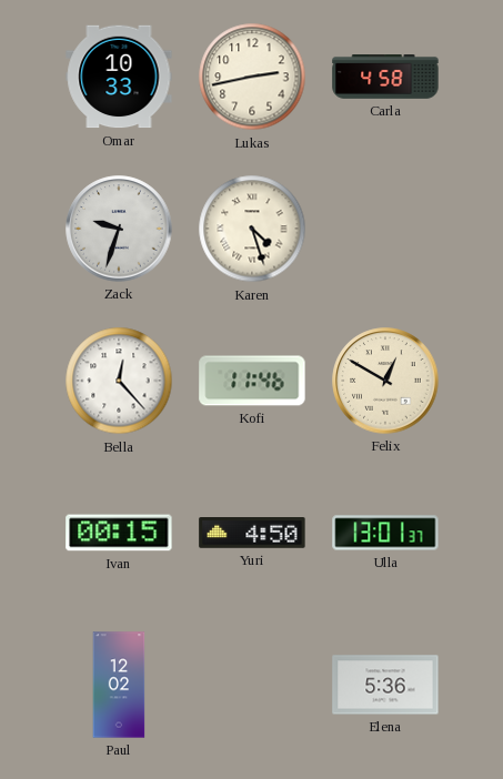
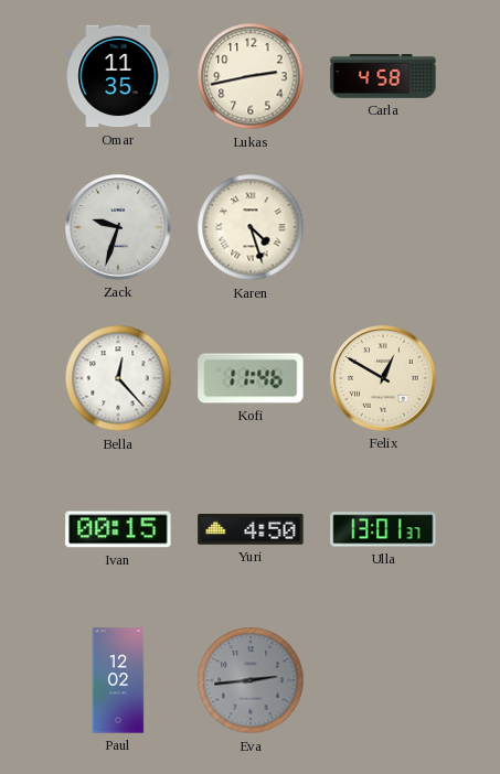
Omar: 10:33 -> 11:35
Eva: none -> 2:44
Elena: 5:36 -> none
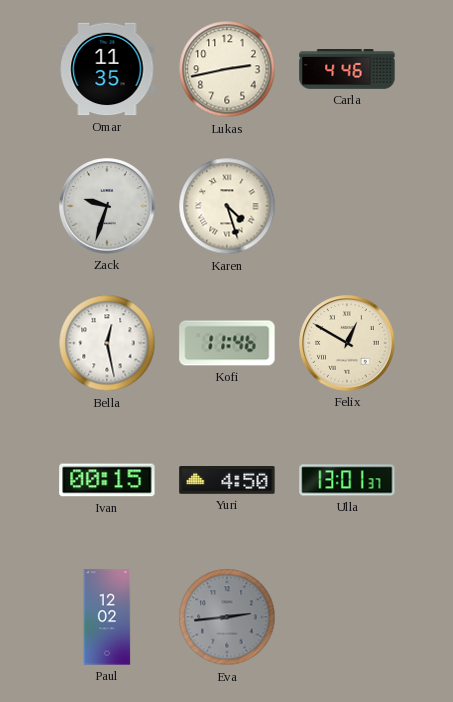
Carla: 4:58 -> 4:46
Bella: 12:23 -> 12:28
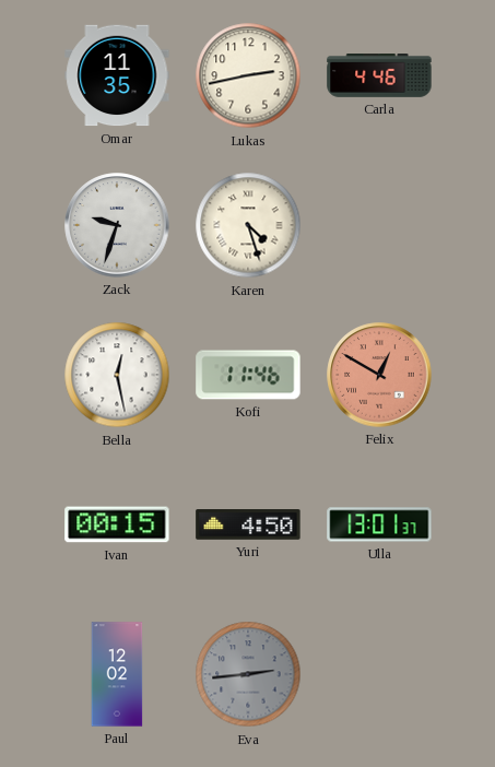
Felix dial: cream -> salmon
